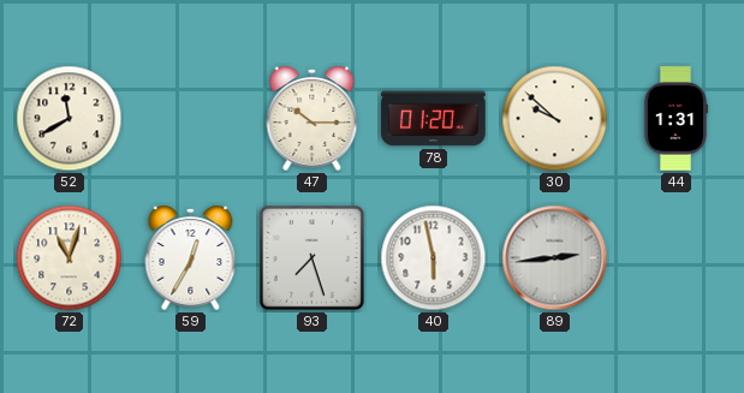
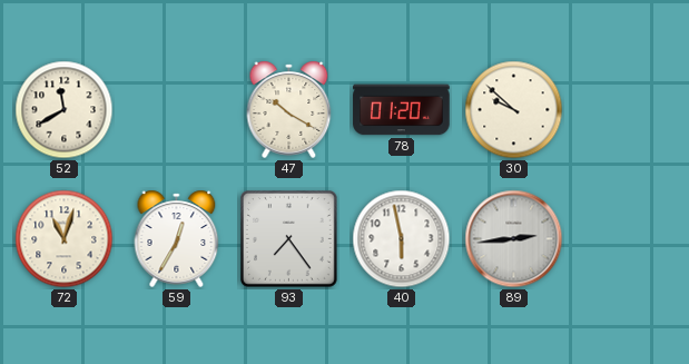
47: 10:15 -> 10:20
44: 1:31 -> none
93: 7:27 -> 7:24
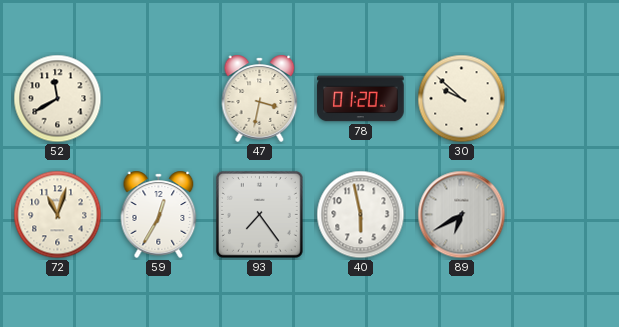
47: 10:20 -> 3:32
89: 2:44 -> 6:40
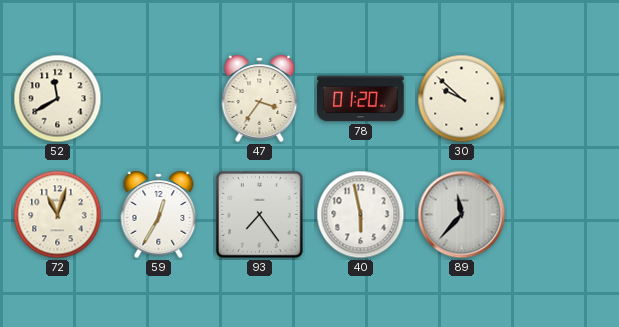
47: 3:32 -> 3:36
89: 6:40 -> 11:37
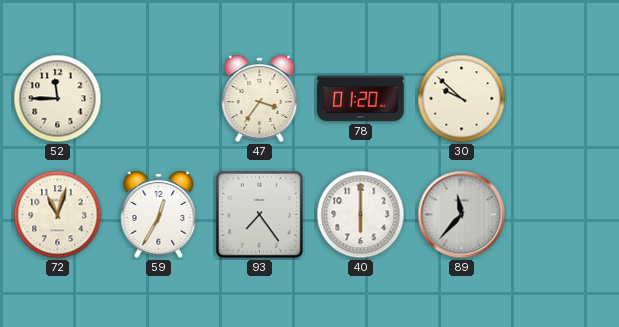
52: 11:40 -> 11:45
40: 5:58 -> 6:00
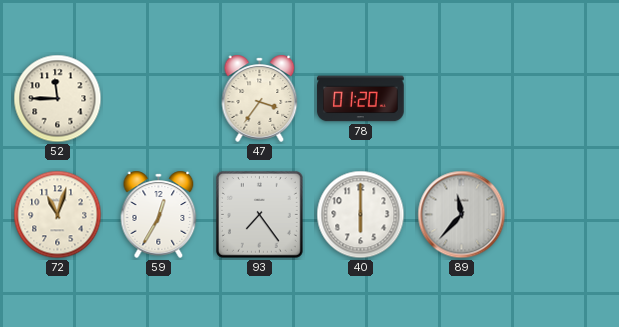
30: 9:52 -> none
